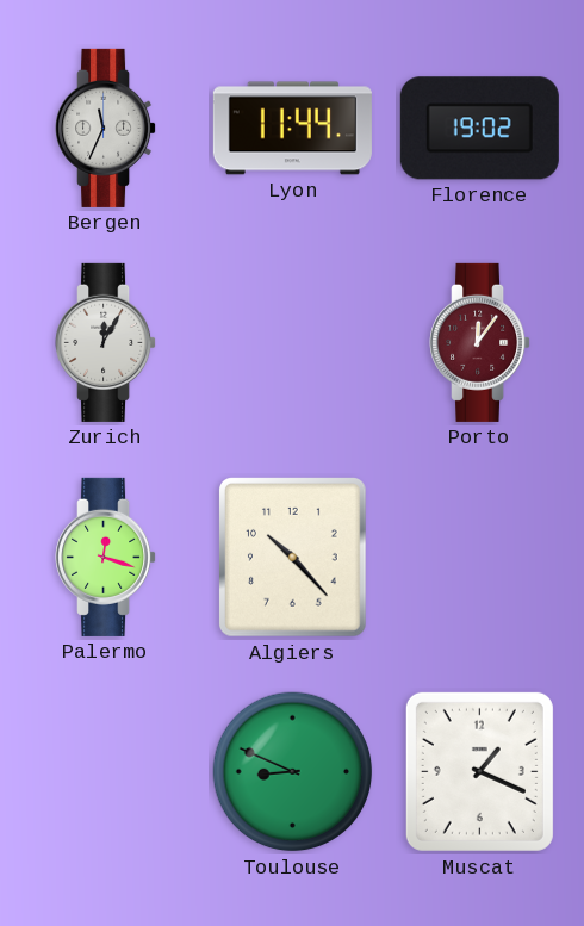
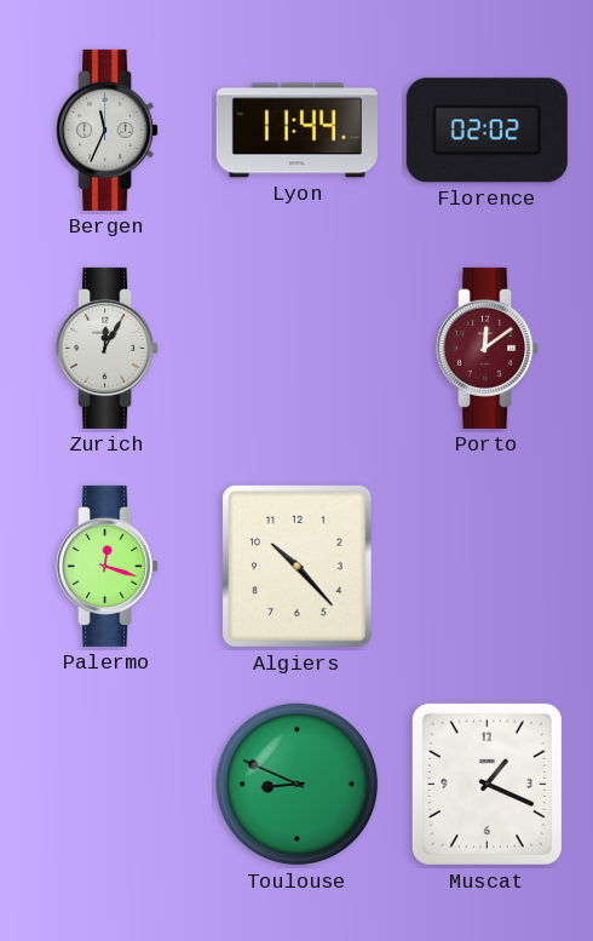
Florence: 19:02 -> 02:02
Porto: 12:06 -> 12:09
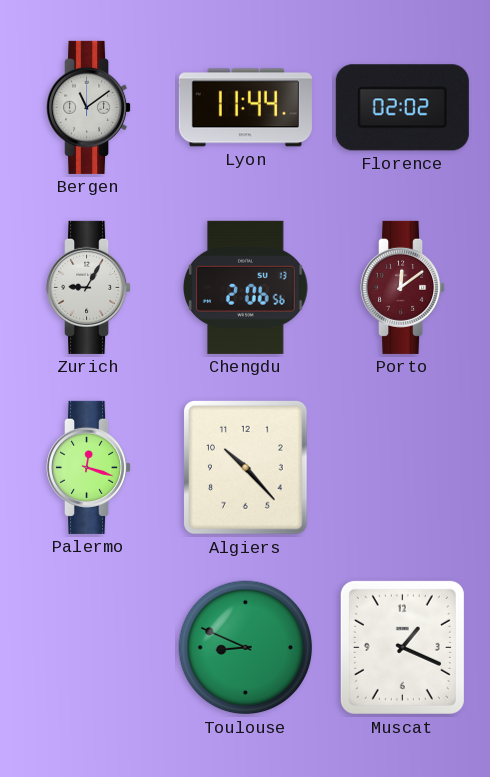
Bergen: 11:34 -> 11:09
Zurich: 12:05 -> 9:05
Chengdu: none -> 2:06
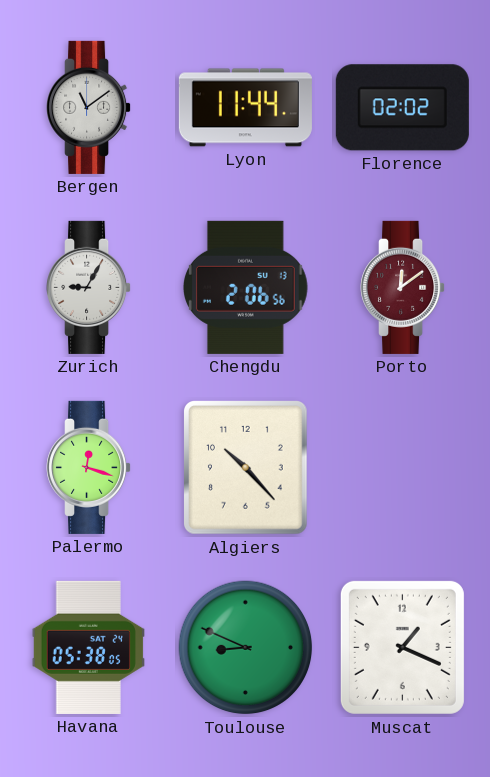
Havana: none -> 05:38
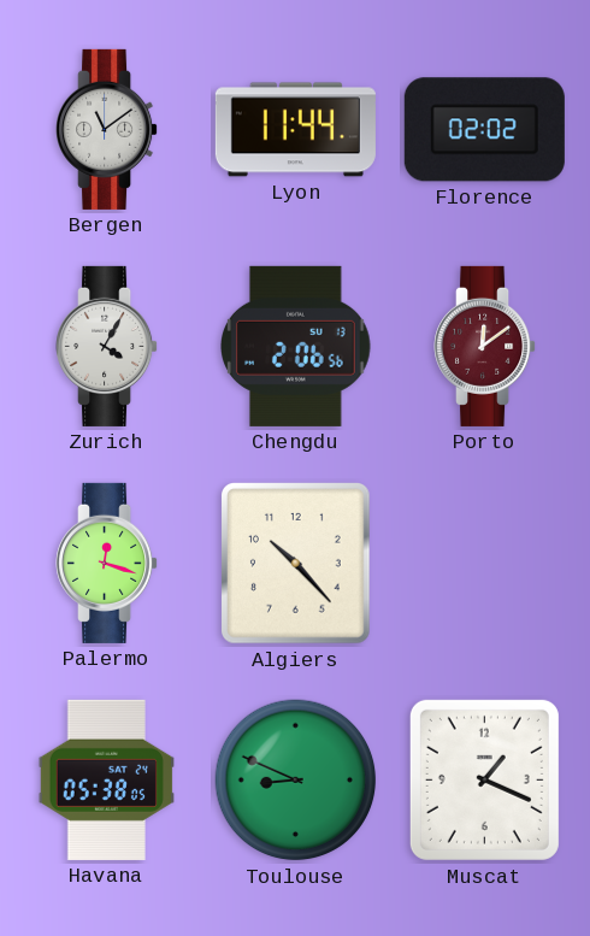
Zurich: 9:05 -> 4:05
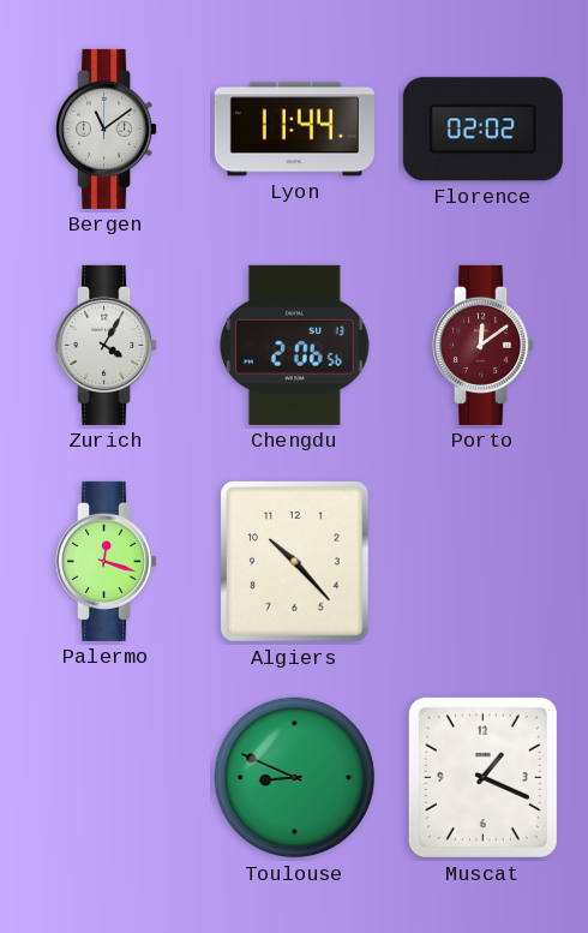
Havana: 05:38 -> none
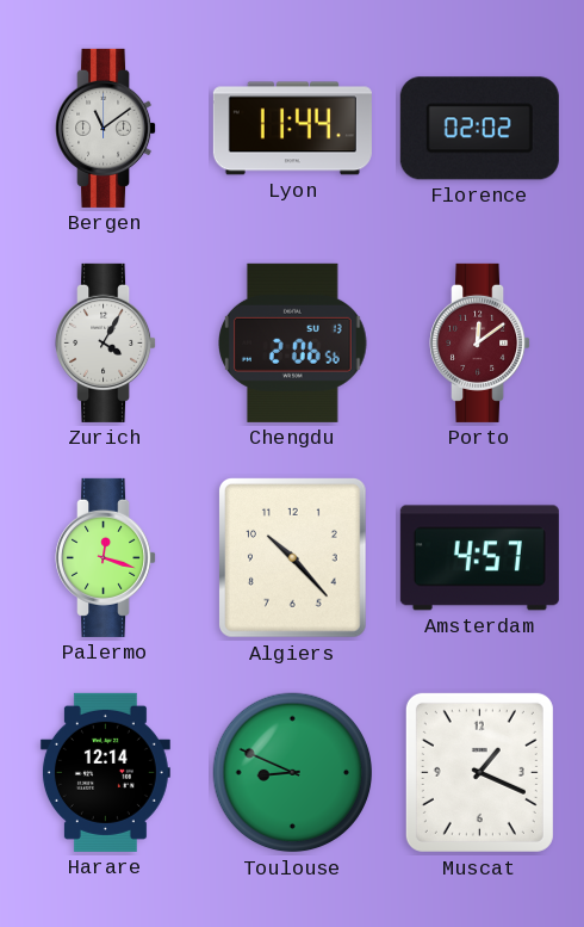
Amsterdam: none -> 4:57
Harare: none -> 12:14
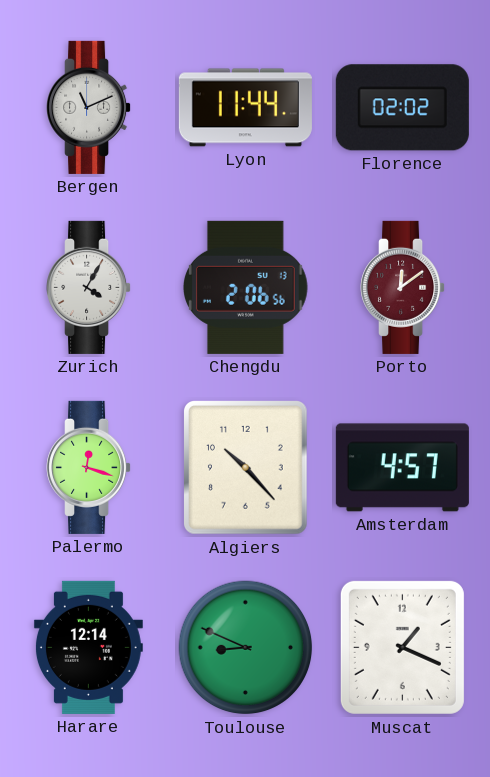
Bergen: 11:09 -> 11:11
